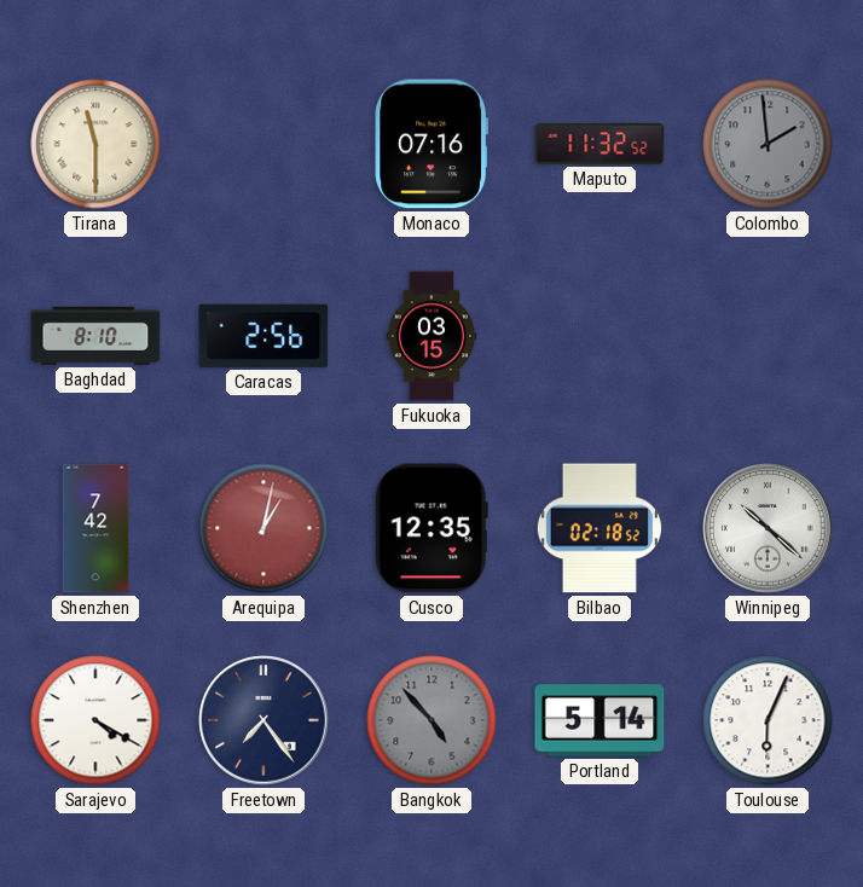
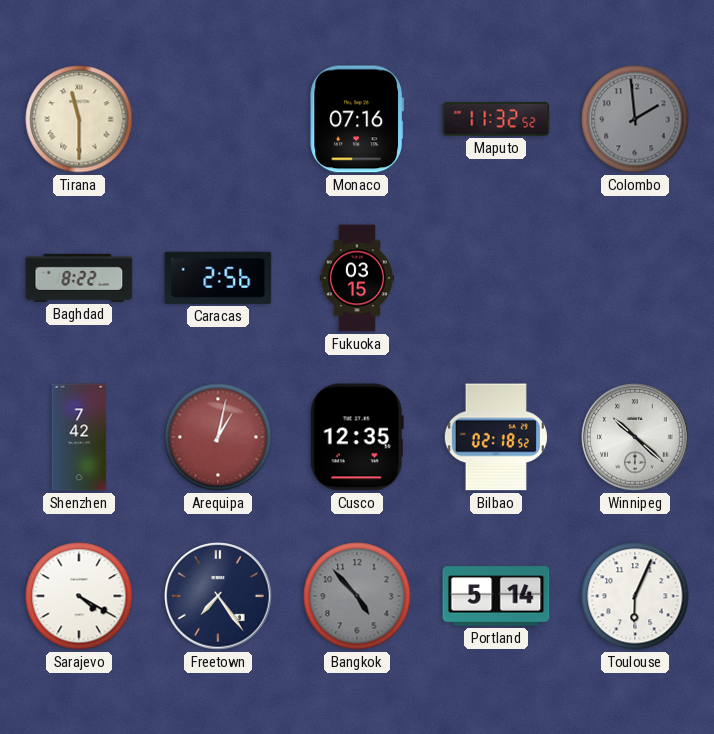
Baghdad: 8:10 -> 8:22
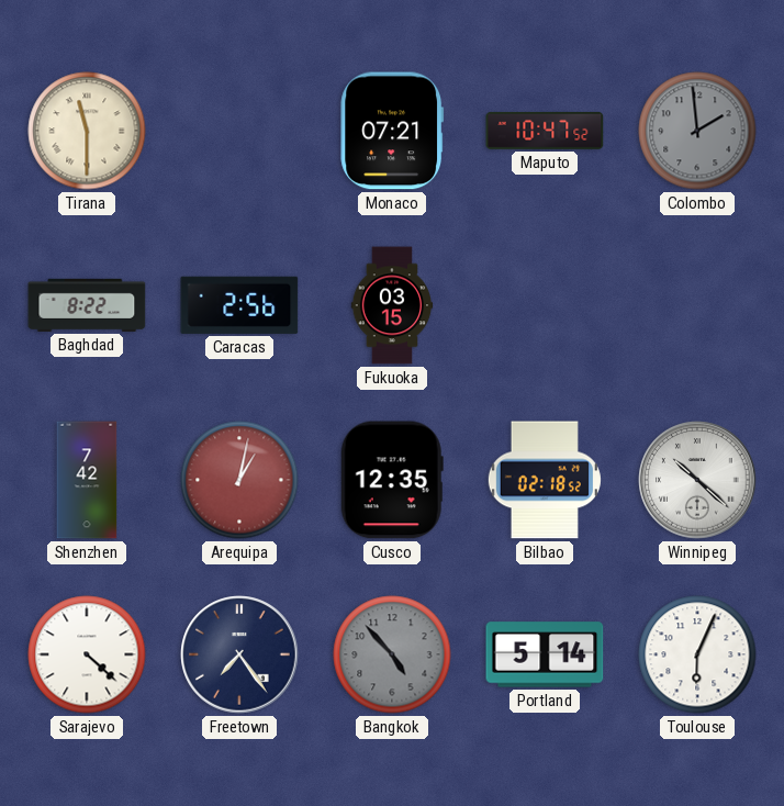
Monaco: 07:16 -> 07:21
Maputo: 11:32 -> 10:47
Sarajevo: 4:20 -> 4:22
